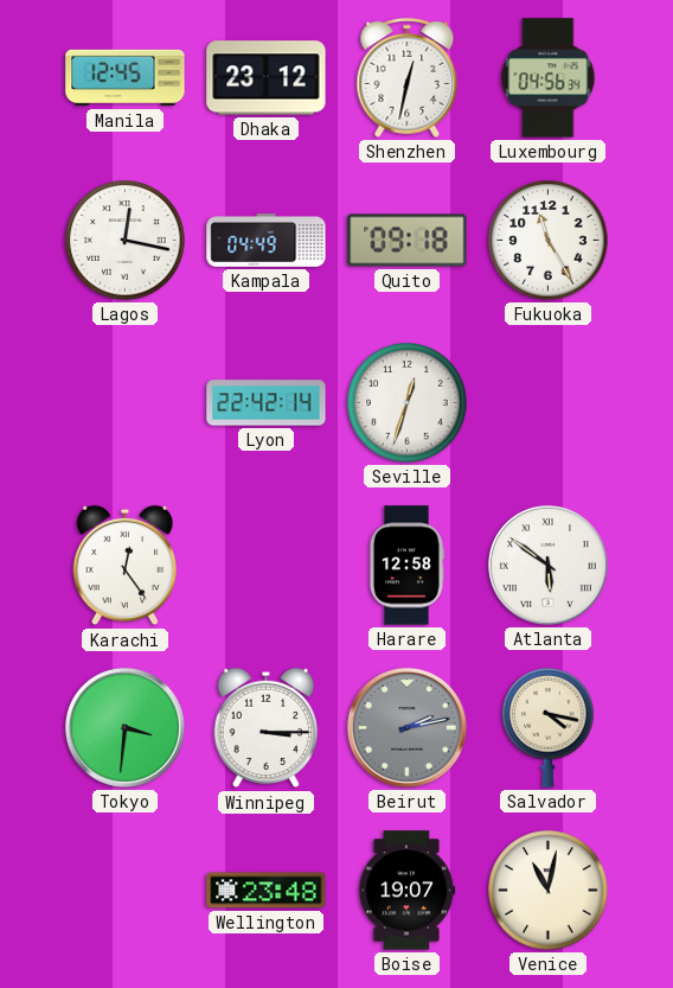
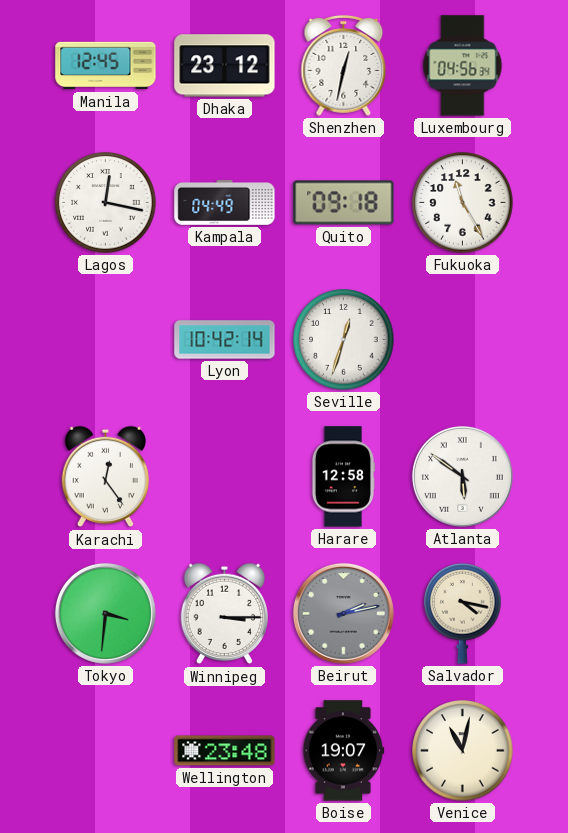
Lyon: 22:42 -> 10:42
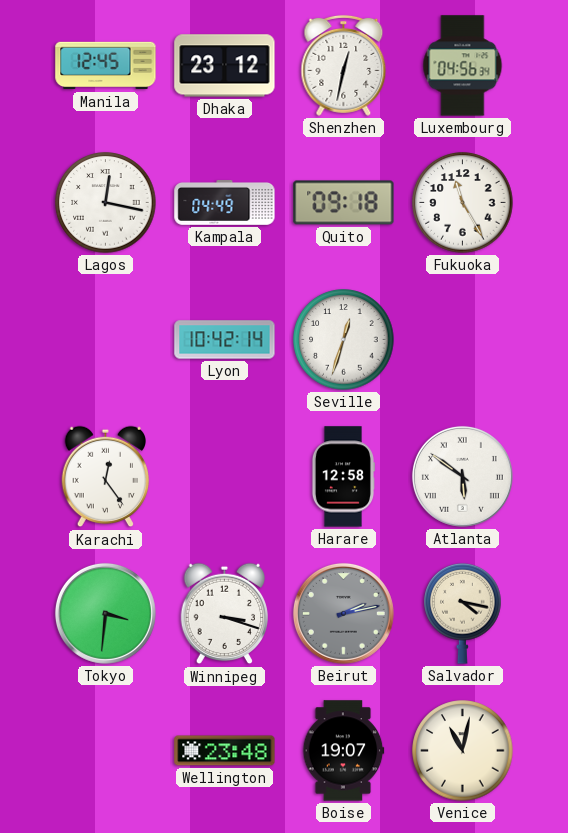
Winnipeg: 3:15 -> 3:18
